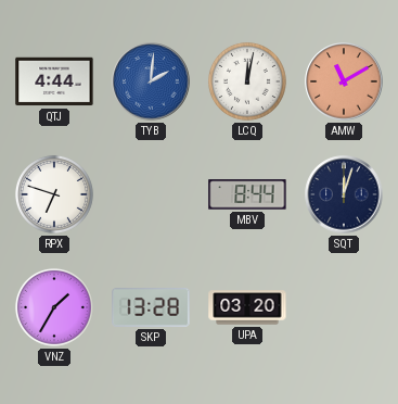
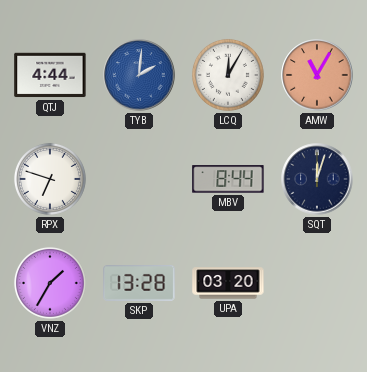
LCQ: 12:02 -> 12:05
AMW: 11:10 -> 11:05
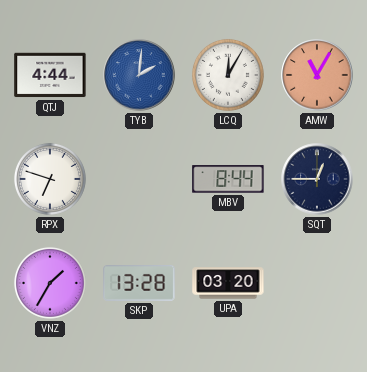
SQT: 12:03 -> 12:45
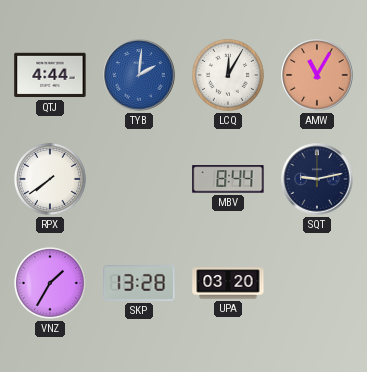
RPX: 6:48 -> 7:39
SQT: 12:45 -> 9:13
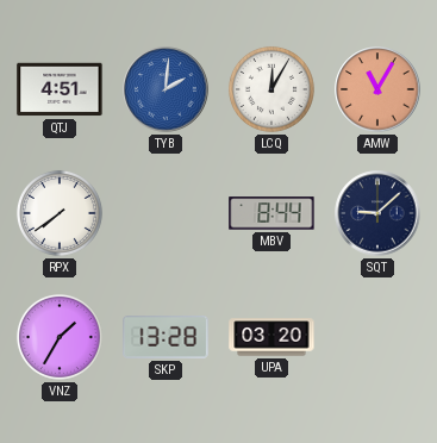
QTJ: 4:44 -> 4:51
SQT: 9:13 -> 9:08
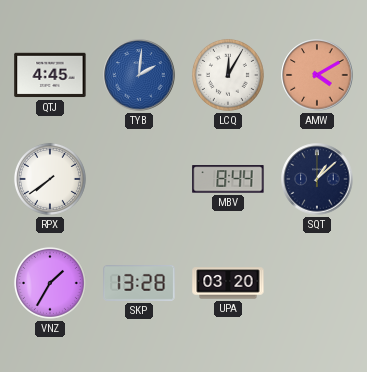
QTJ: 4:51 -> 4:45
AMW: 11:05 -> 4:10
SQT: 9:08 -> 1:08
